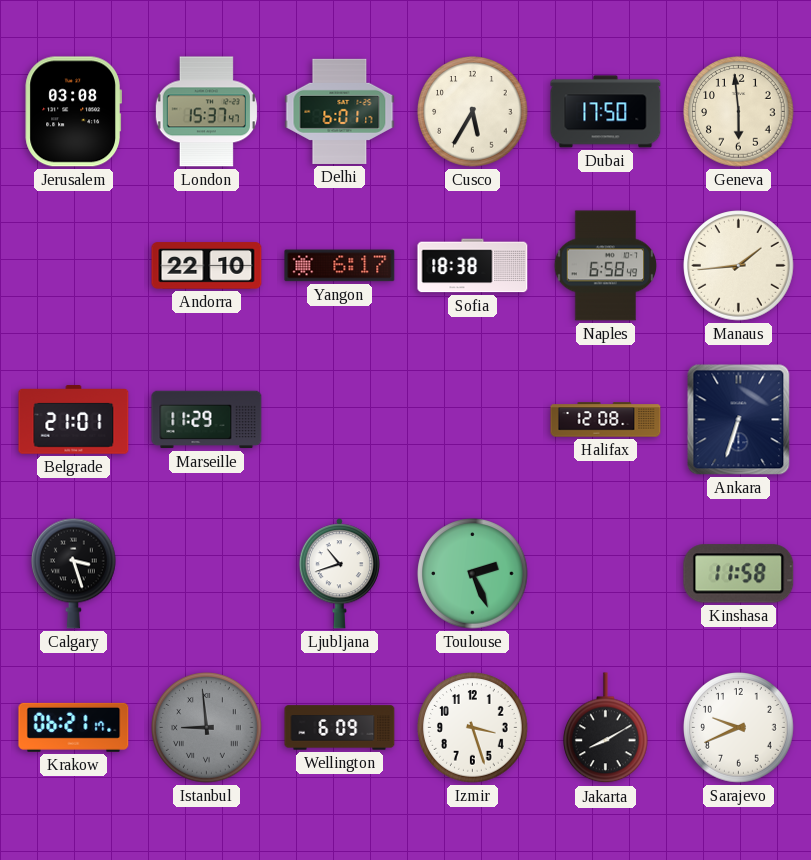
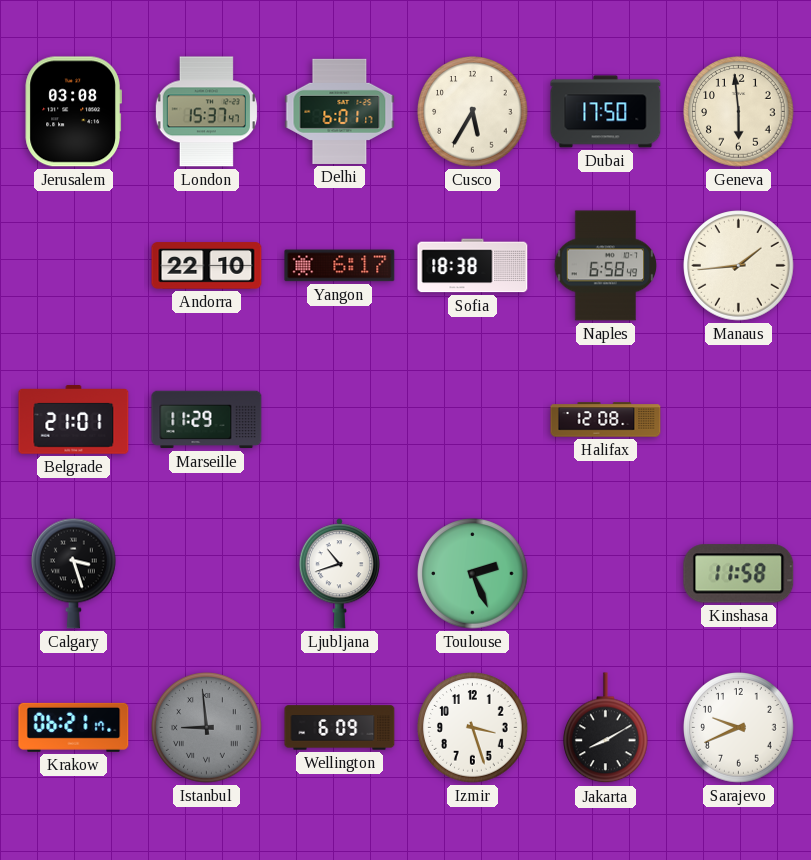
Ankara: 6:33 -> none
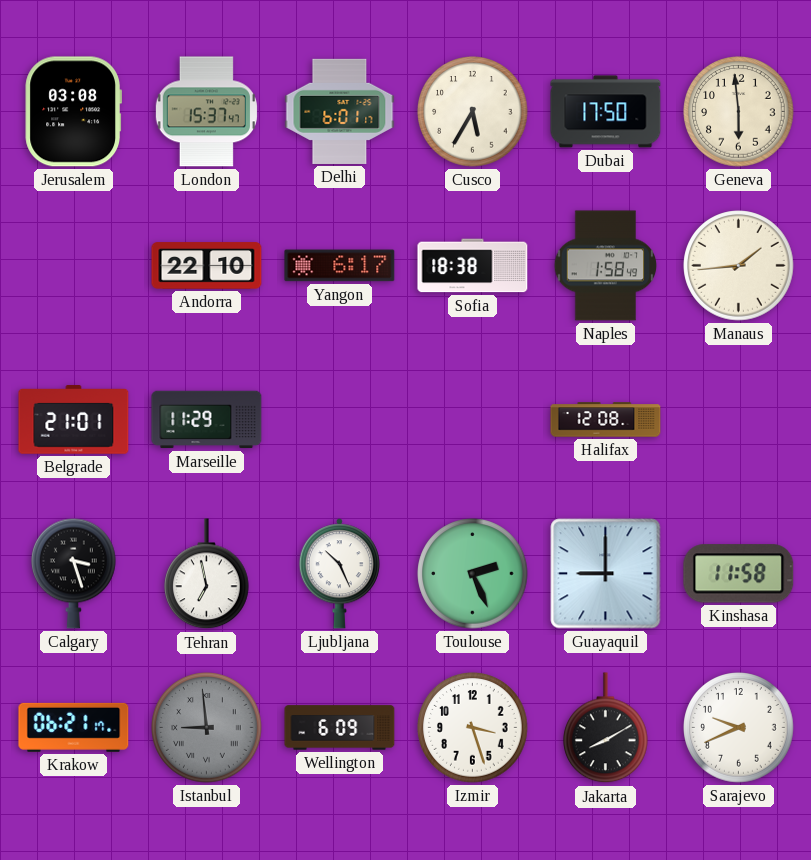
Naples: 6:58 -> 1:58
Tehran: none -> 6:58
Ljubljana: 10:42 -> 10:26
Guayaquil: none -> 9:00
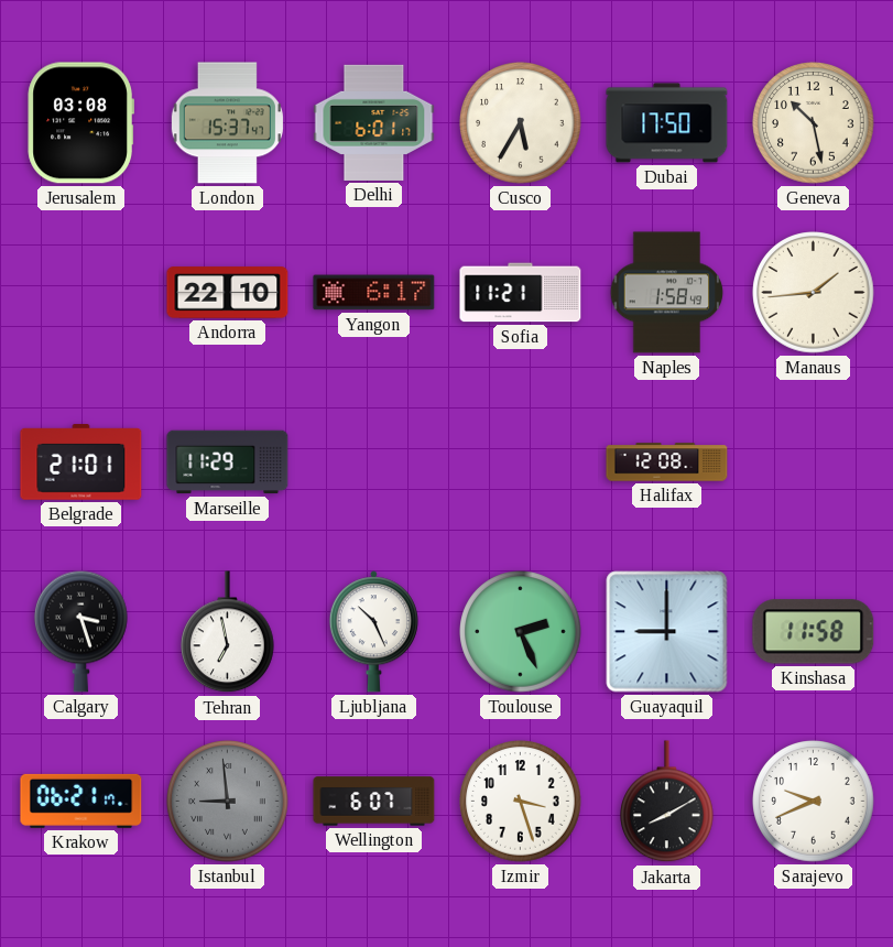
Geneva: 5:59 -> 10:28
Sofia: 18:38 -> 11:21
Wellington: 6:09 -> 6:07
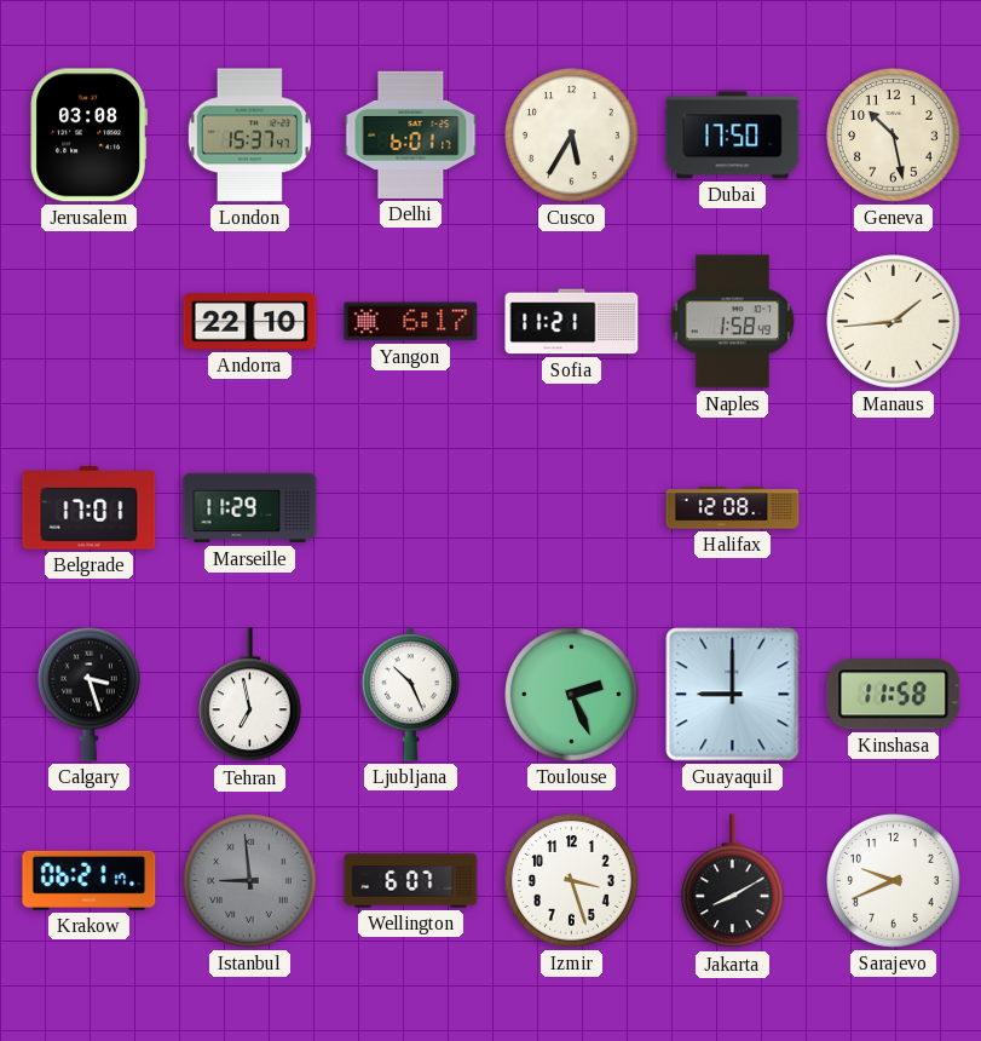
Belgrade: 21:01 -> 17:01
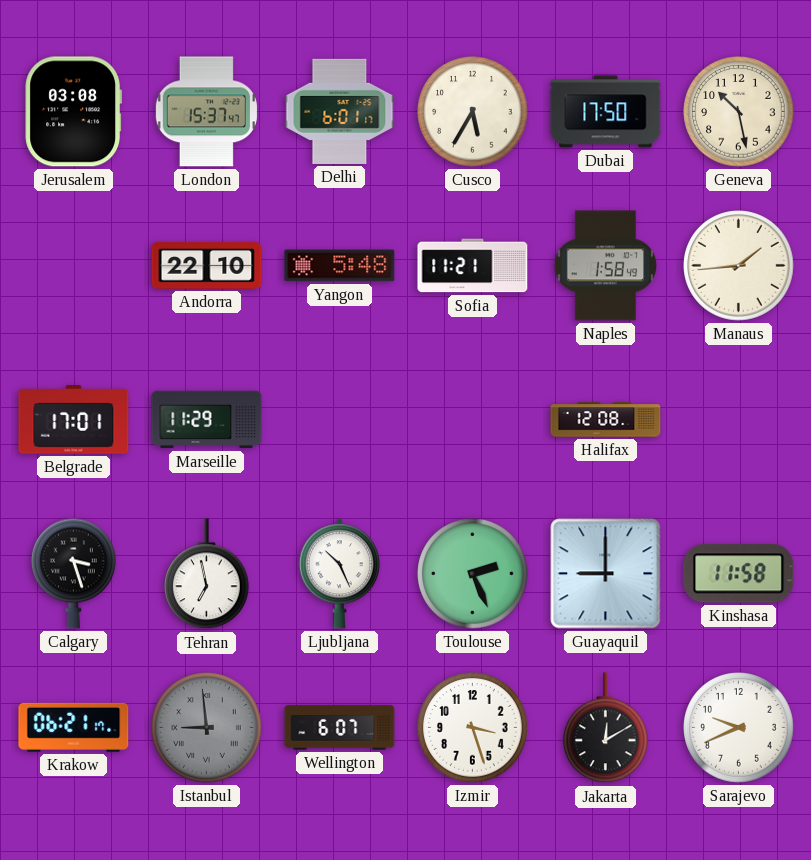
Yangon: 6:17 -> 5:48
Jakarta: 8:10 -> 12:10
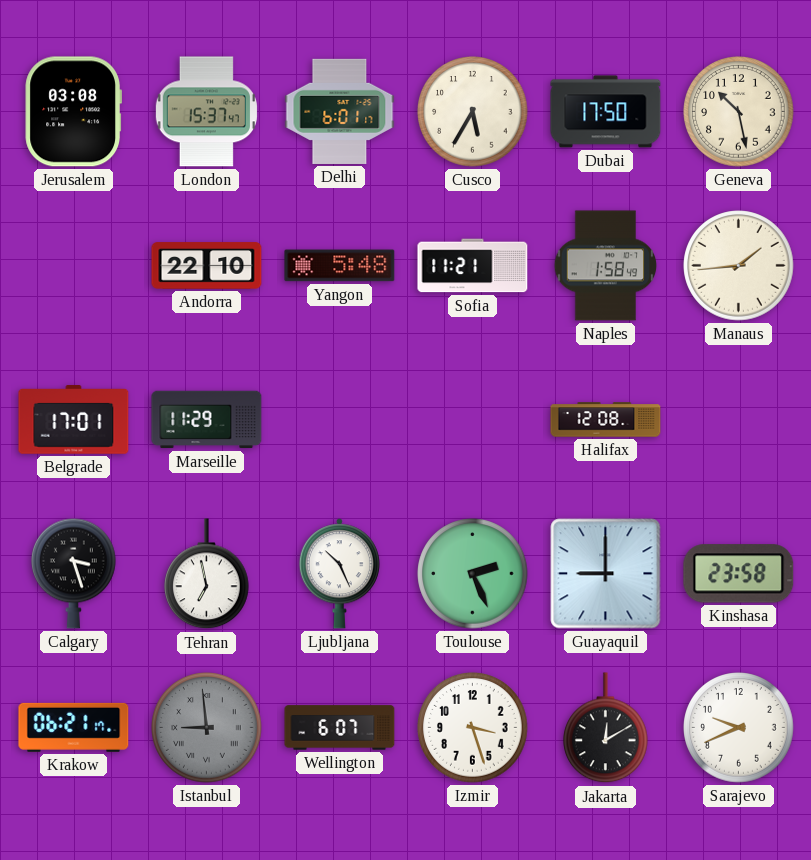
Kinshasa: 11:58 -> 23:58
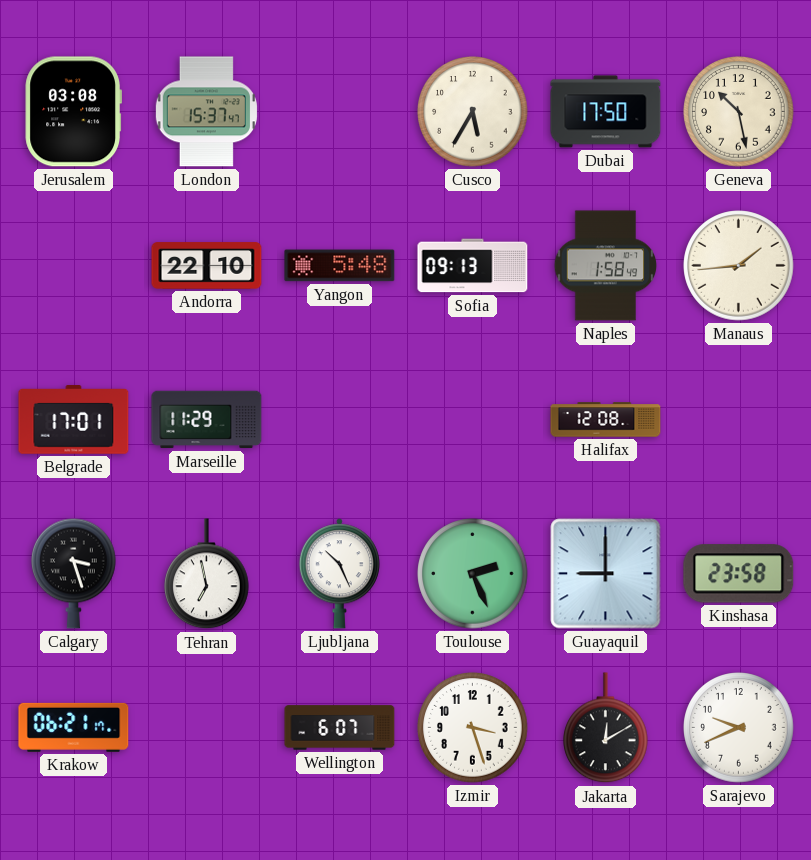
Delhi: 6:01 -> none
Sofia: 11:21 -> 09:13
Istanbul: 8:59 -> none
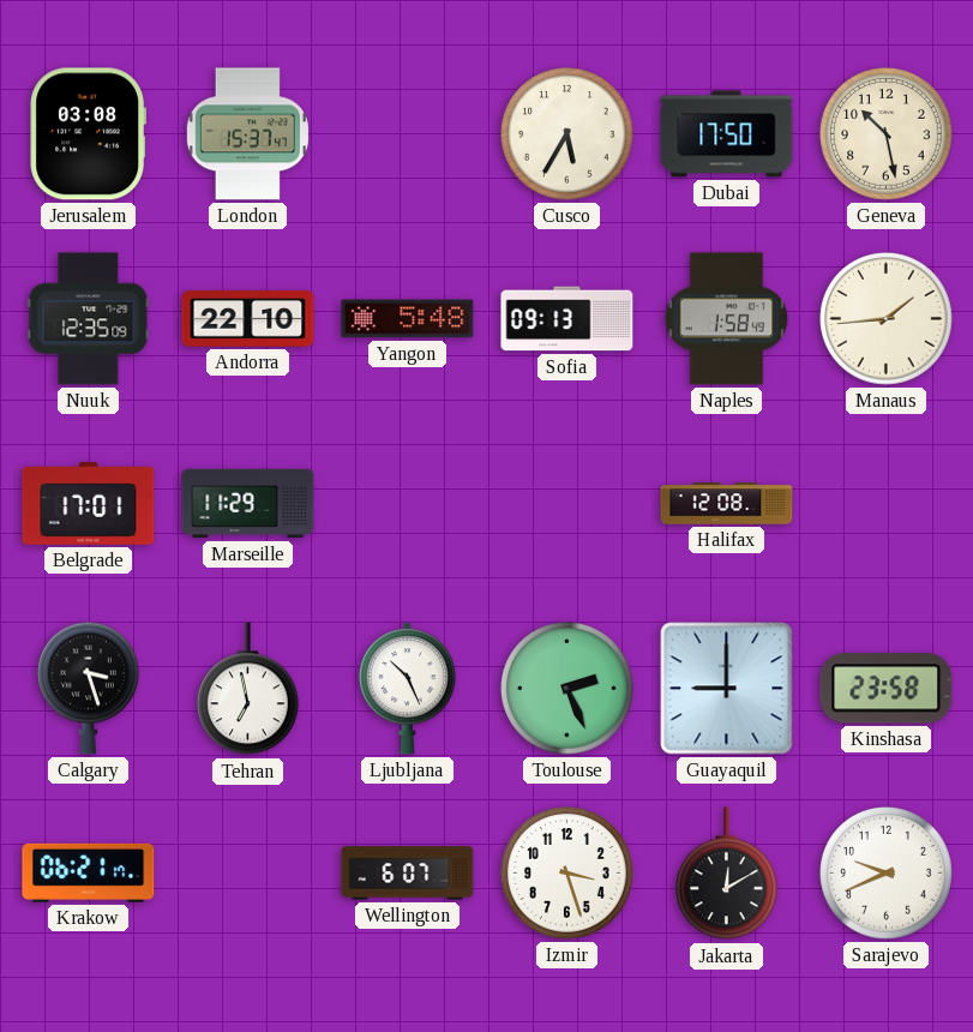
Nuuk: none -> 12:35
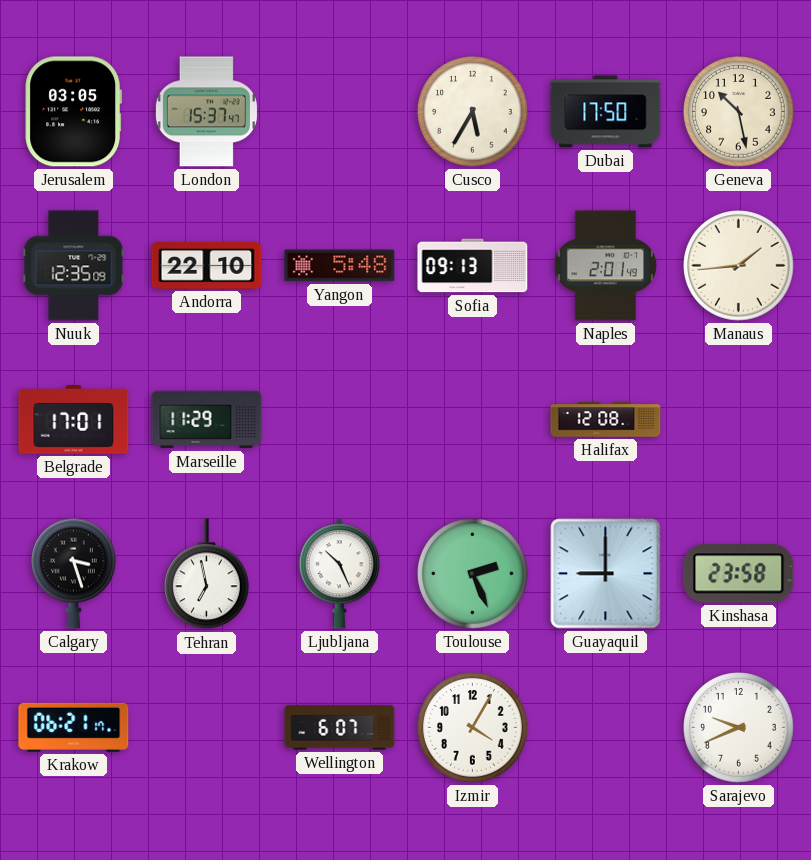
Jerusalem: 03:08 -> 03:05
Naples: 1:58 -> 2:01
Izmir: 3:27 -> 4:05
Jakarta: 12:10 -> none
